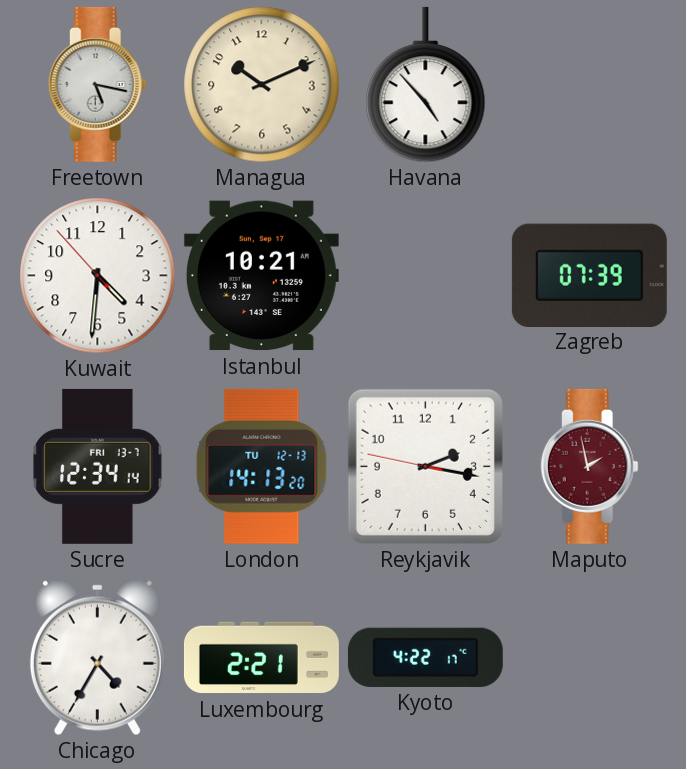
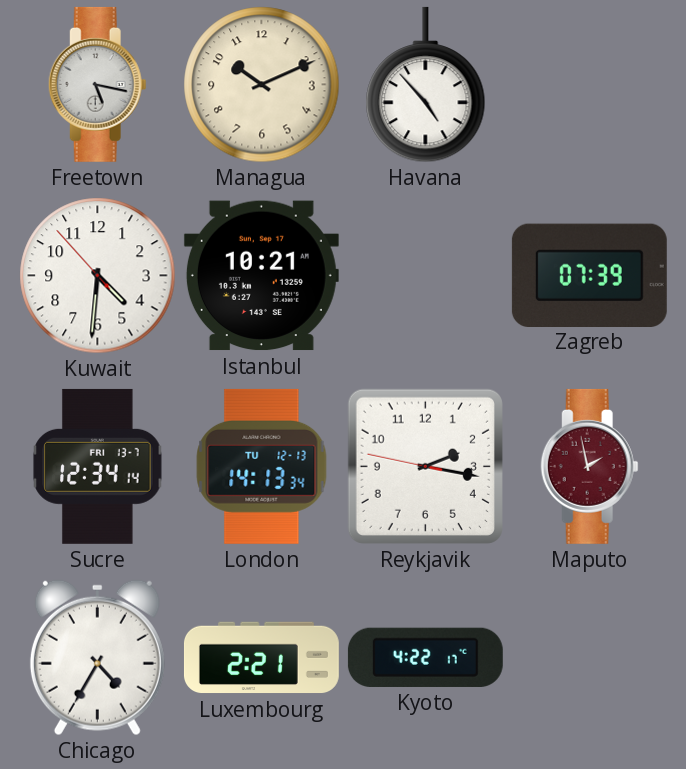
London: 14:13:20 -> 14:13:34
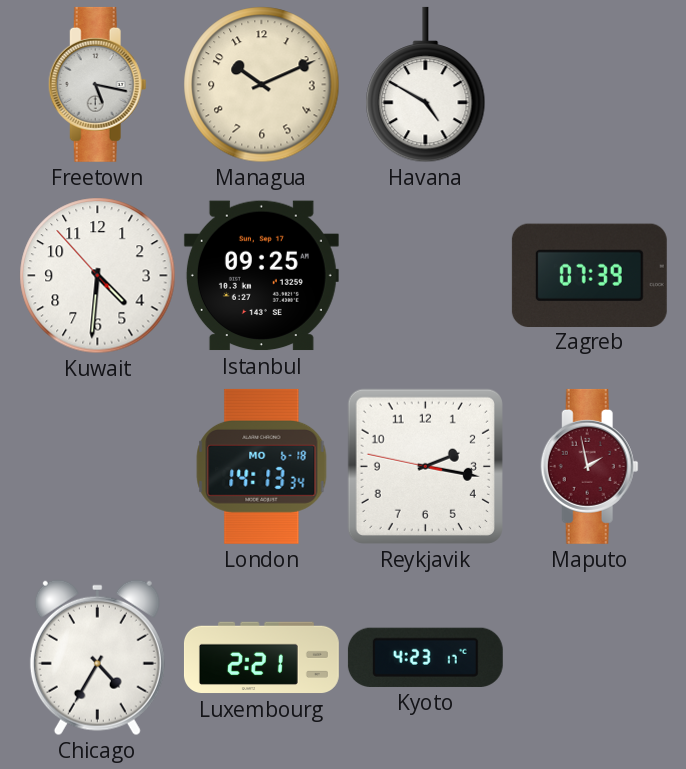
Havana: 4:53 -> 4:50
Istanbul: 10:21 -> 09:25
Sucre: 12:34 -> none
London date: TU 12-13 -> MO 6-18
Kyoto: 4:22 -> 4:23
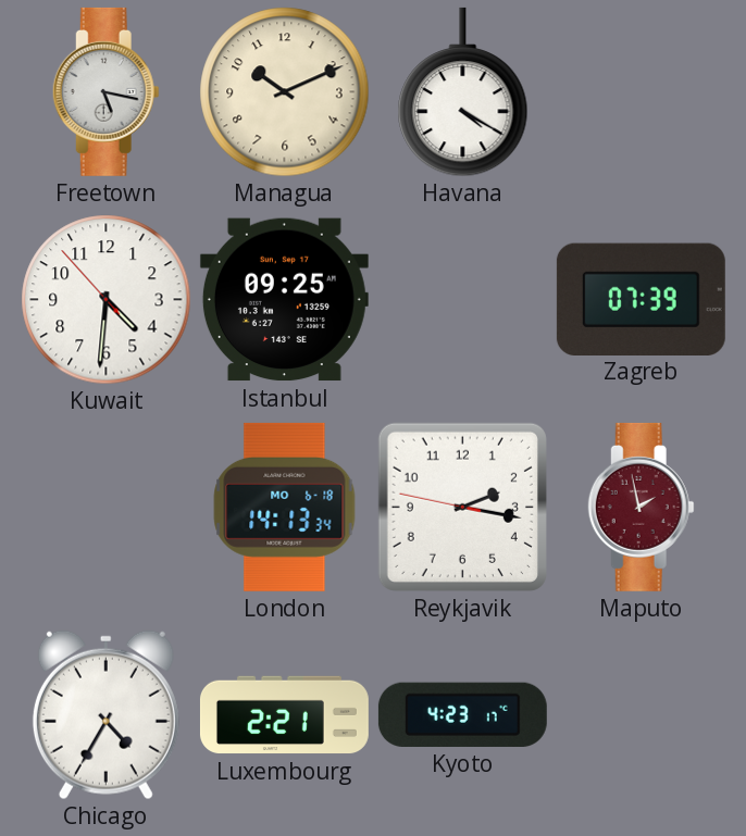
Havana: 4:50 -> 4:20
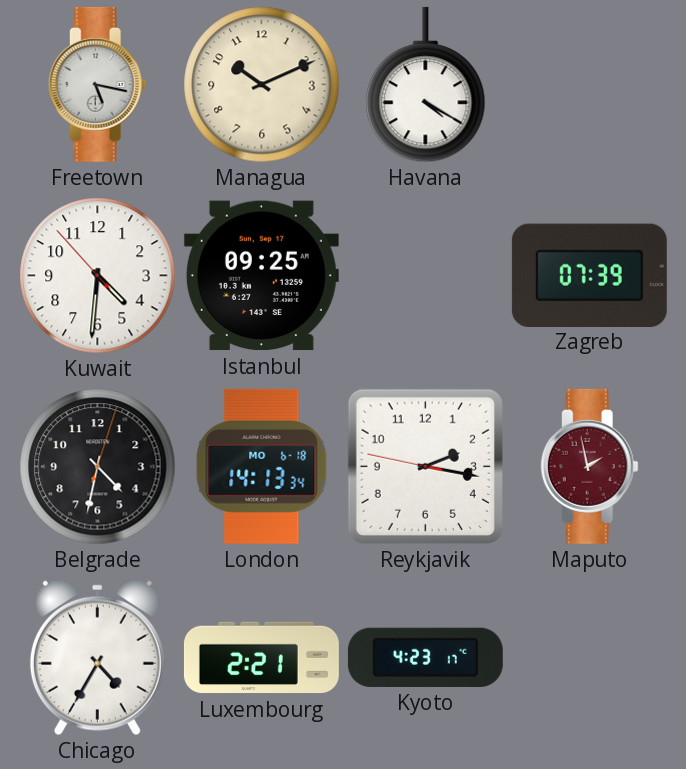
Belgrade: none -> 4:32
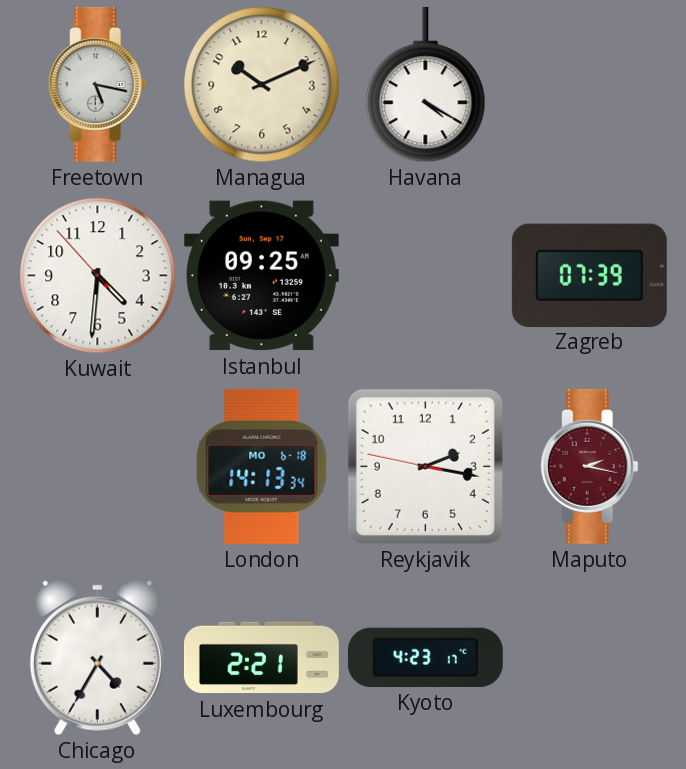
Belgrade: 4:32 -> none
Maputo: 1:58 -> 2:17
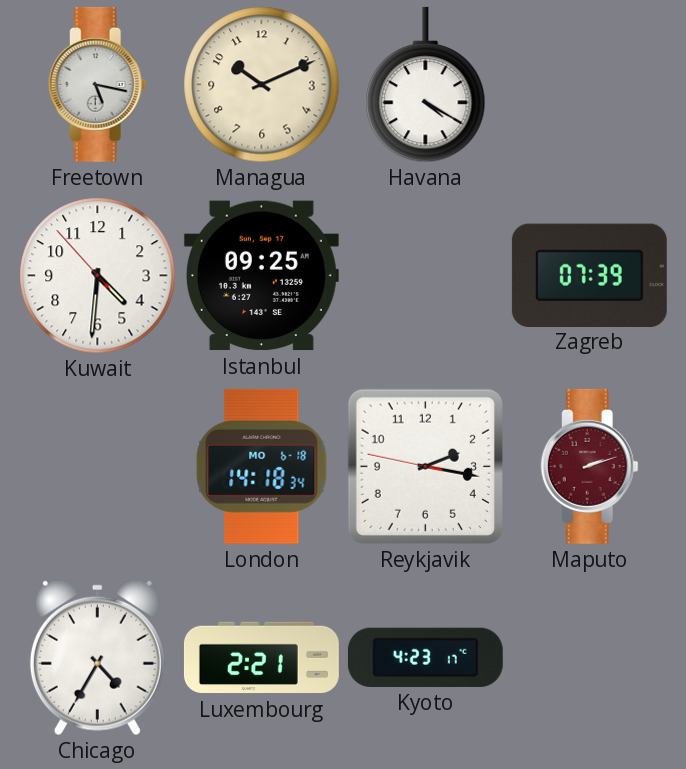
London: 14:13 -> 14:18
Maputo: 2:17 -> 2:12
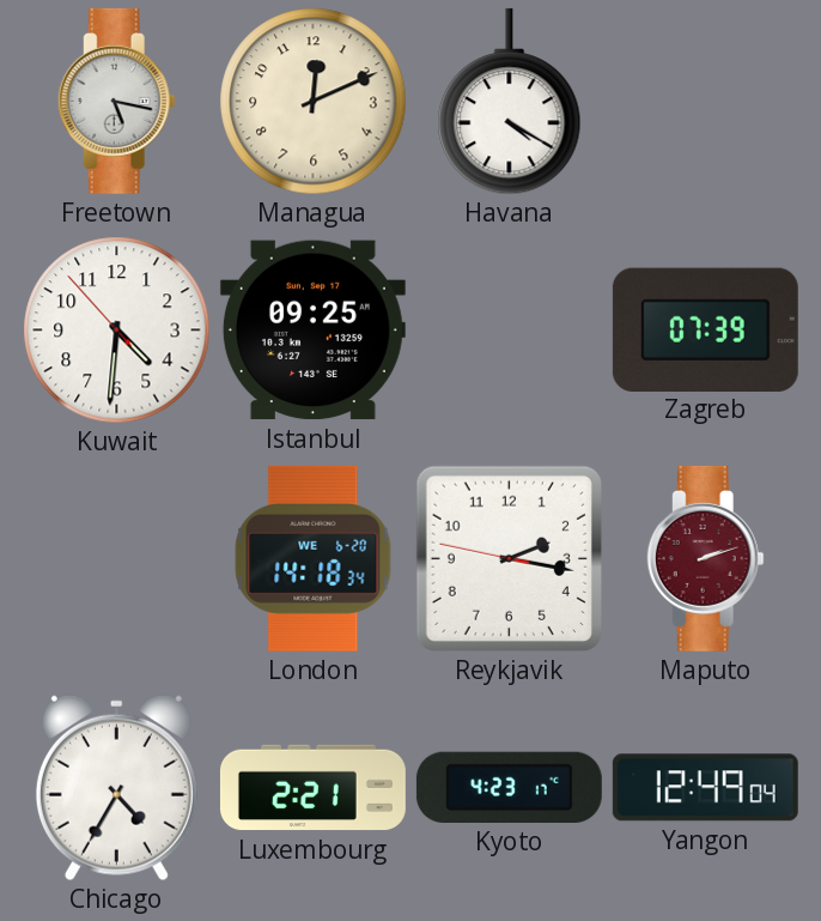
Managua: 10:11 -> 12:11
London date: MO 6-18 -> WE 6-20
Yangon: none -> 12:49
